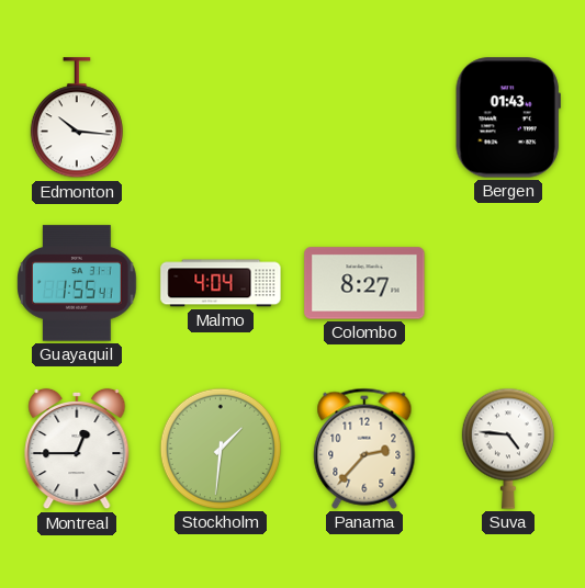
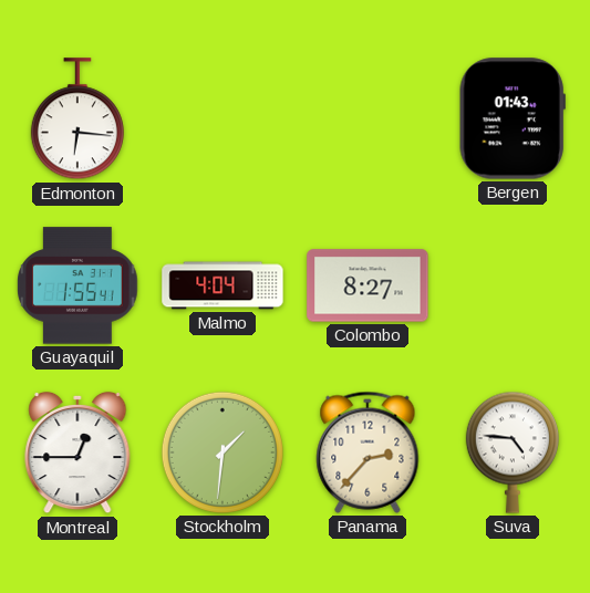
Edmonton: 10:16 -> 6:16
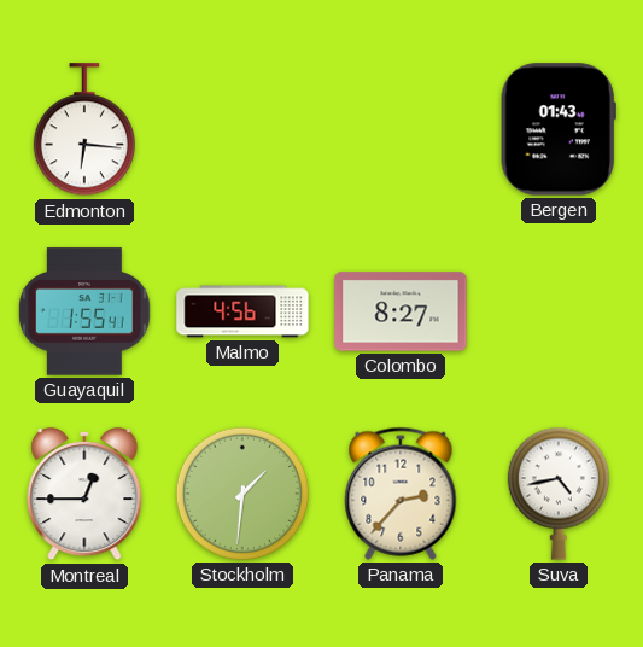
Malmo: 4:04 -> 4:56
Suva: 4:46 -> 4:43
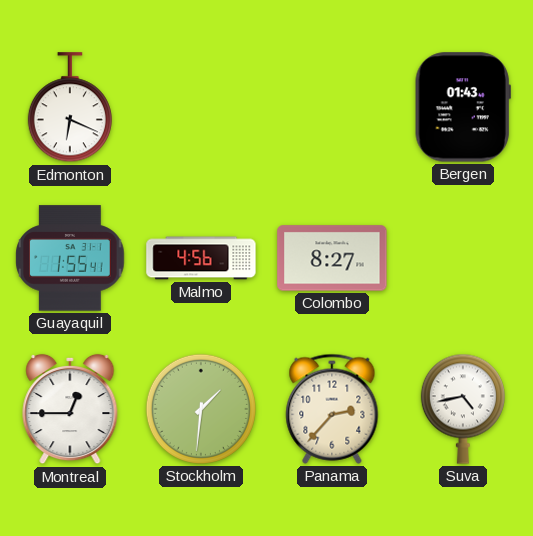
Edmonton: 6:16 -> 6:19
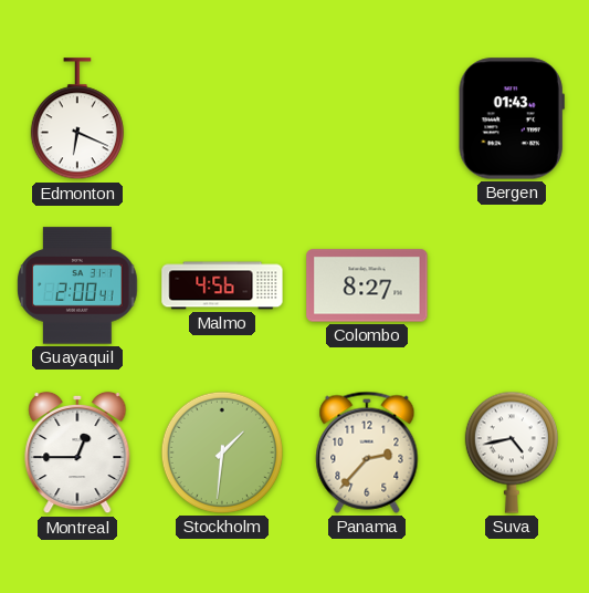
Guayaquil: 1:55 -> 2:00
